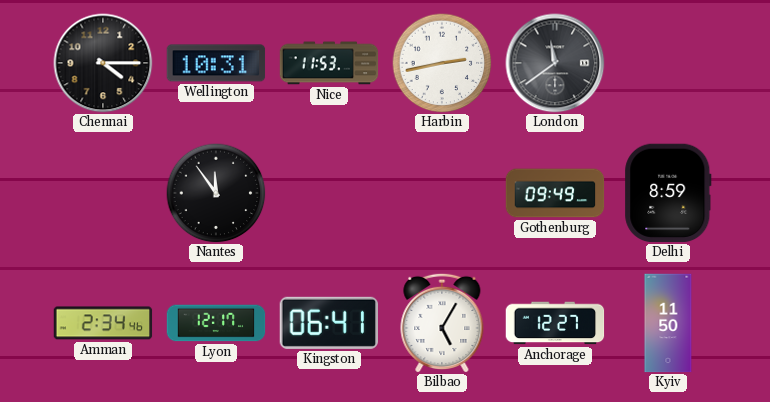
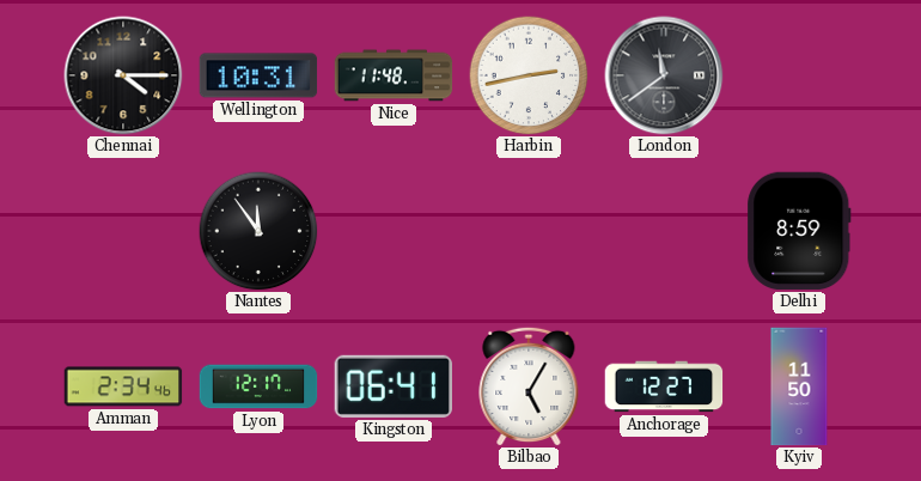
Nice: 11:53 -> 11:48
Gothenburg: 09:49 -> none
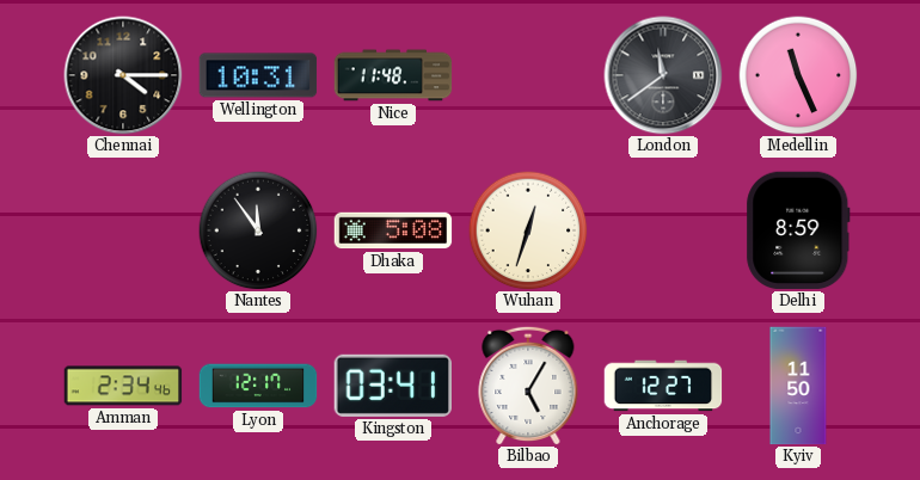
Harbin: 2:43 -> none
Medellin: none -> 11:26
Dhaka: none -> 5:08
Wuhan: none -> 12:33
Kingston: 06:41 -> 03:41
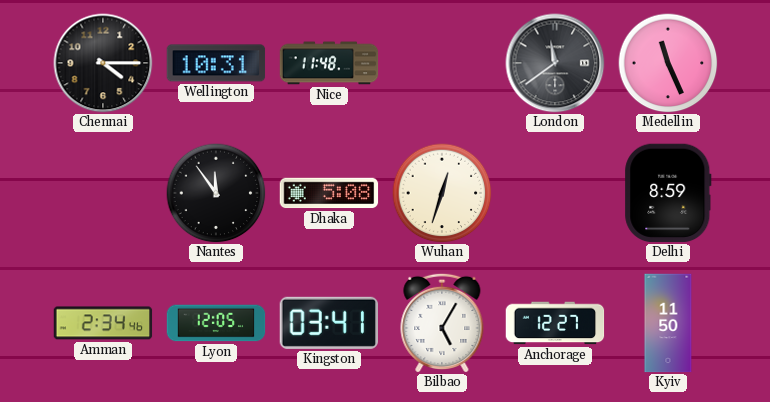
Lyon: 12:17 -> 12:05
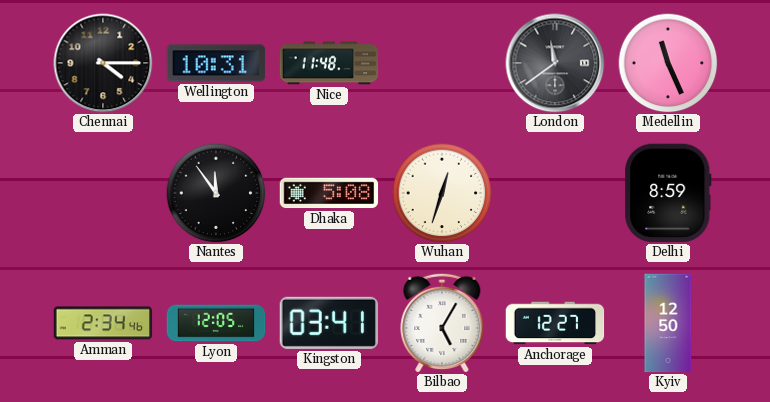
Kyiv: 11:50 -> 12:50
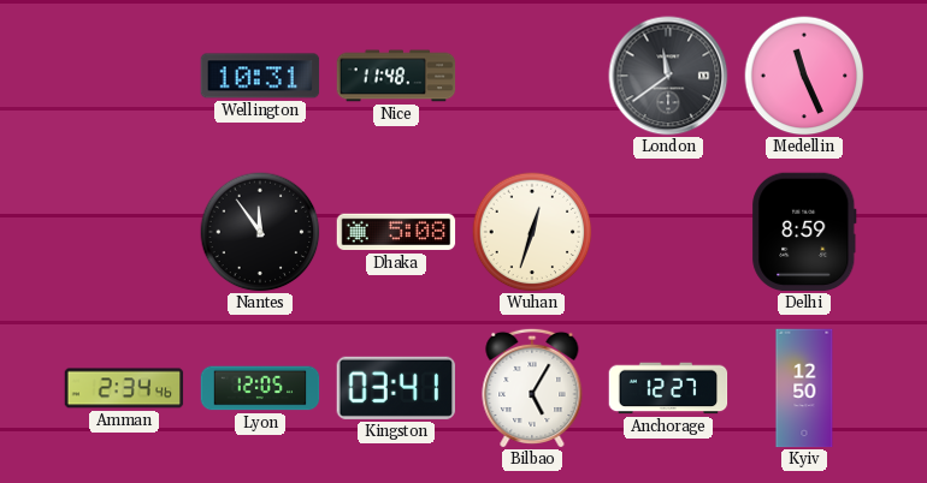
Chennai: 4:15 -> none
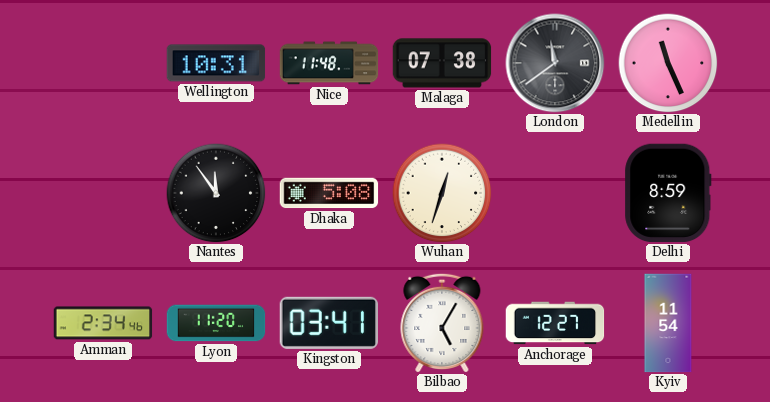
Malaga: none -> 07:38
Lyon: 12:05 -> 11:20
Kyiv: 12:50 -> 11:54
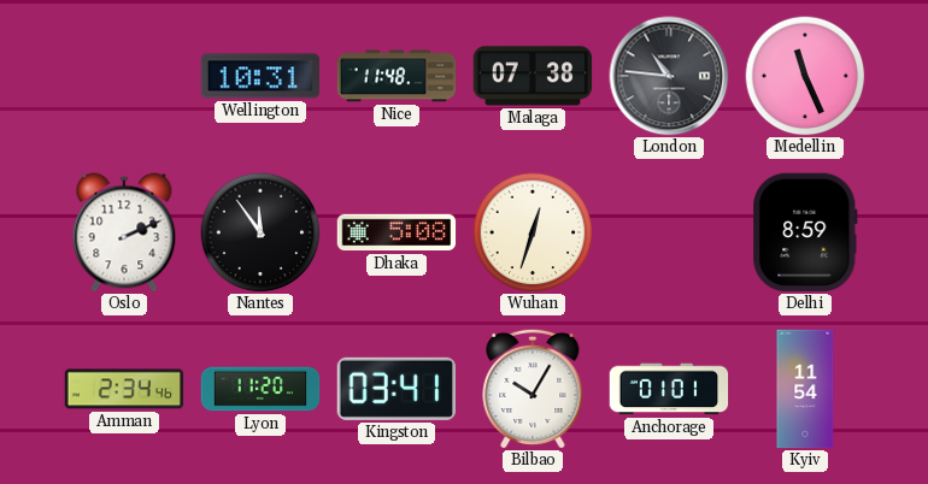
London: 11:39 -> 10:46
Oslo: none -> 2:11
Bilbao: 5:05 -> 10:05
Anchorage: 12:27 -> 01:01
